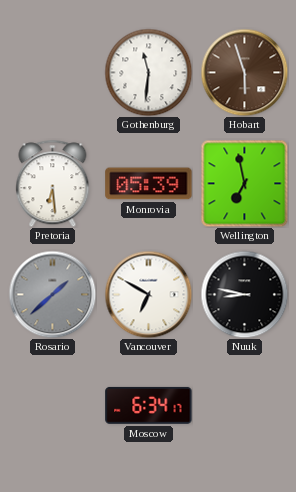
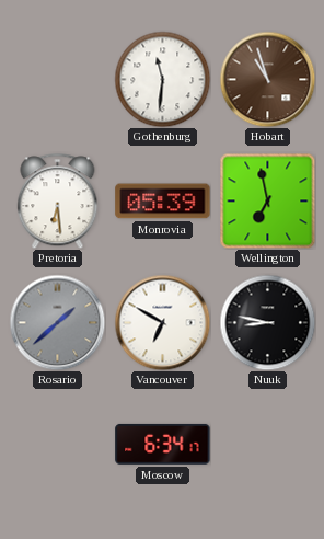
Hobart: 5:57 -> 10:57
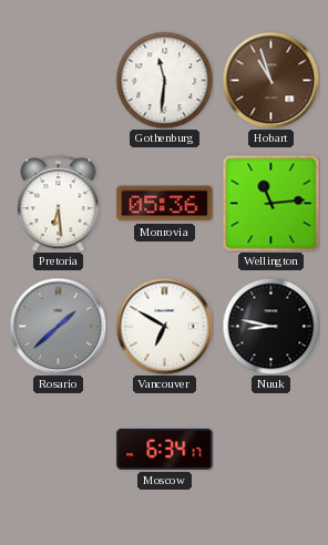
Monrovia: 05:39 -> 05:36
Wellington: 6:58 -> 11:14
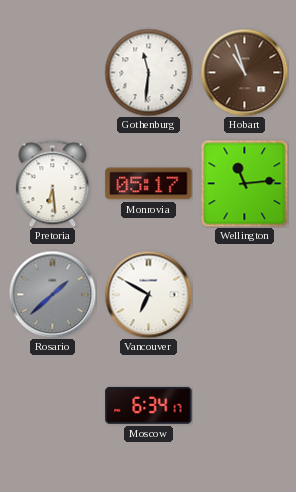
Monrovia: 05:36 -> 05:17
Nuuk: 8:47 -> none
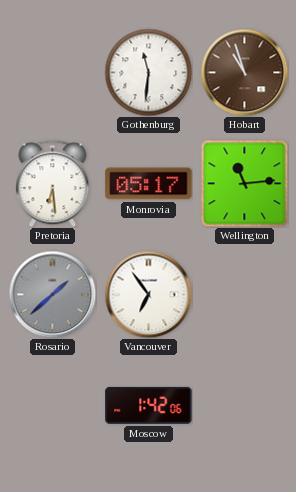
Vancouver: 6:50 -> 6:54
Moscow: 6:34 -> 1:42
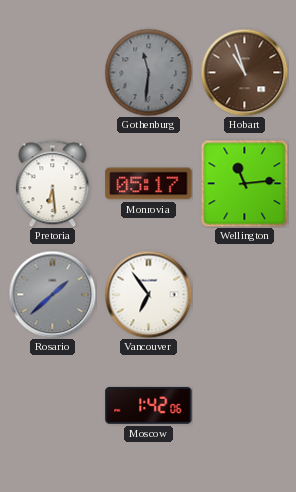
Gothenburg dial: white -> grey
